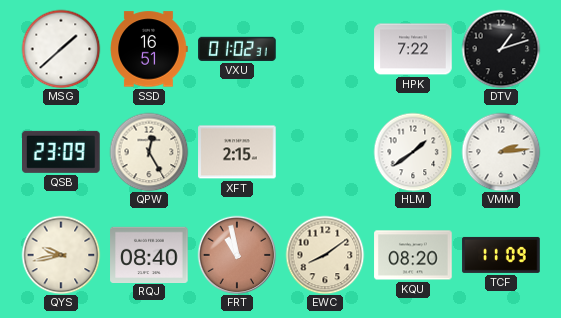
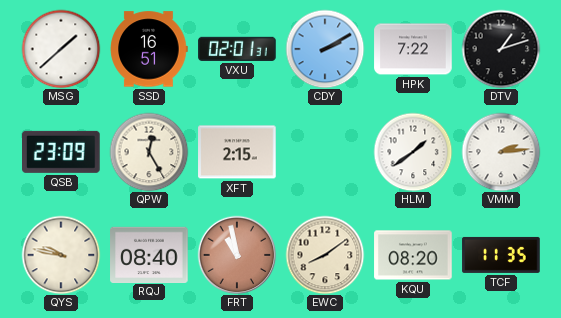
VXU: 01:02 -> 02:01
CDY: none -> 2:10
QYS: 9:43 -> 9:47
TCF: 11:09 -> 11:35
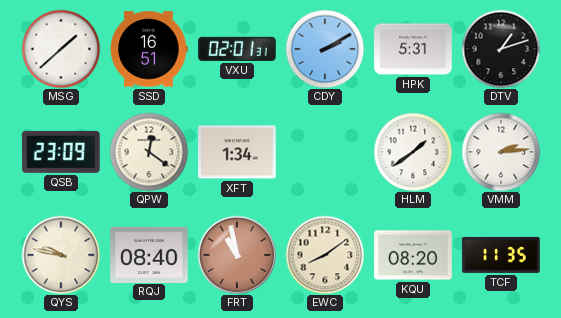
HPK: 7:22 -> 5:31
QPW: 12:25 -> 12:21
XFT: 2:15 -> 1:34
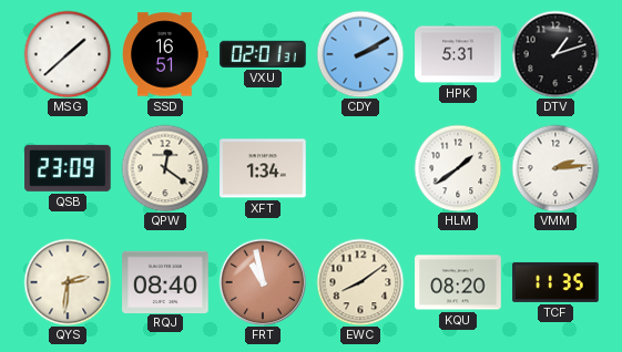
QYS: 9:47 -> 2:31
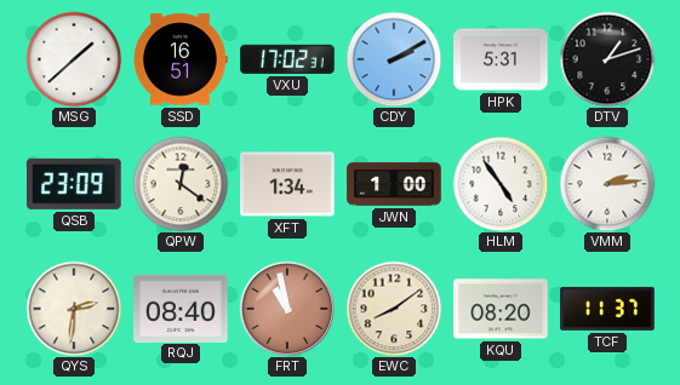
VXU: 02:01 -> 17:02
JWN: none -> 1:00
HLM: 1:39 -> 4:54
TCF: 11:35 -> 11:37
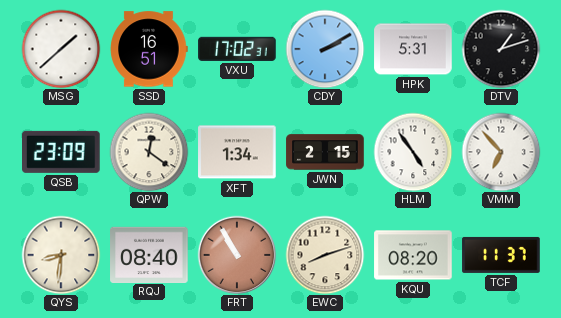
JWN: 1:00 -> 2:15
VMM: 2:14 -> 6:53
QYS: 2:31 -> 8:31
FRT: 10:58 -> 10:55
EWC: 8:09 -> 8:12
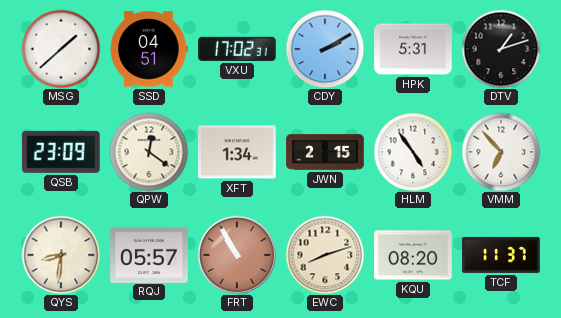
SSD: 16:51 -> 04:51
RQJ: 08:40 -> 05:57
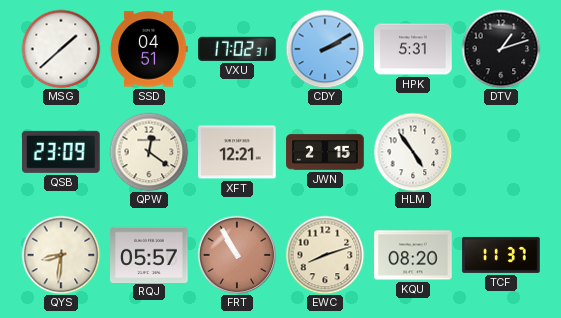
XFT: 1:34 -> 12:21
VMM: 6:53 -> none
